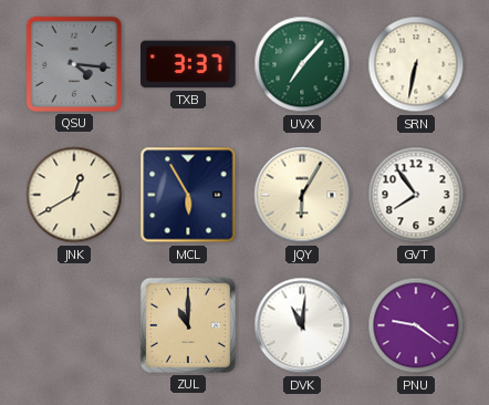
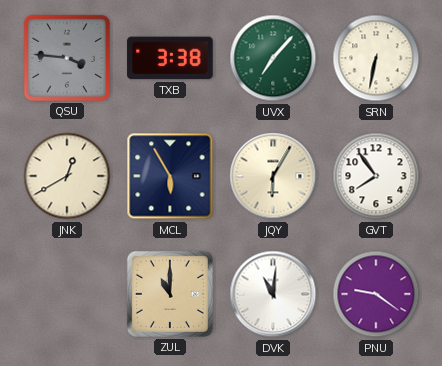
QSU: 4:16 -> 3:46
TXB: 3:37 -> 3:38
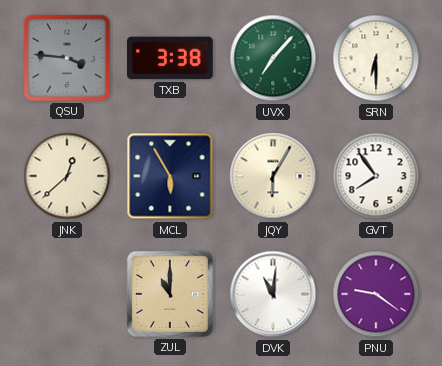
SRN: 6:32 -> 6:30
JNK: 12:40 -> 12:38
